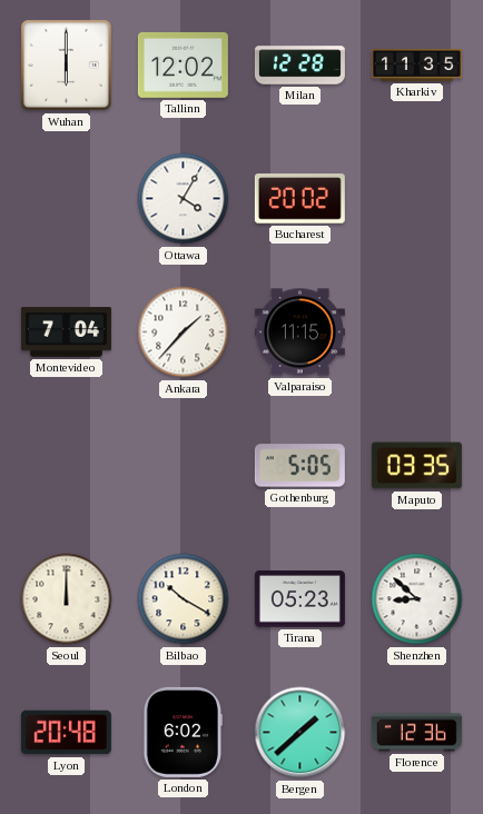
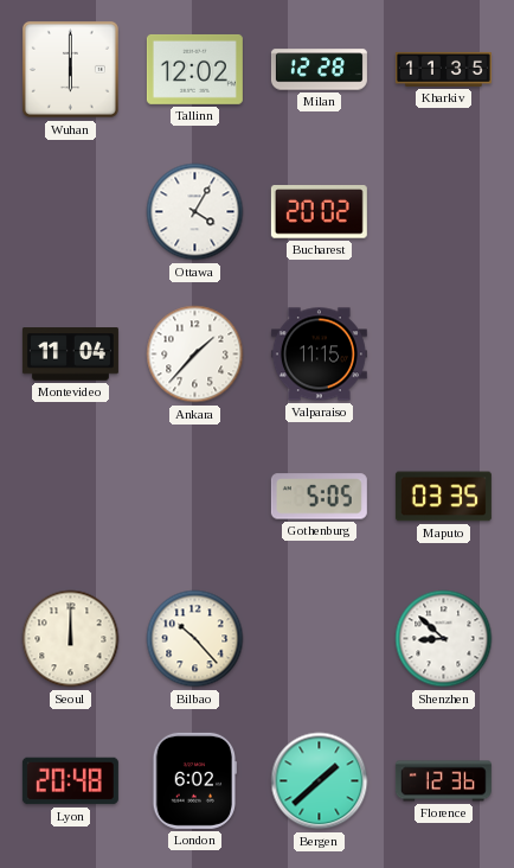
Montevideo: 7:04 -> 11:04
Bilbao: 10:20 -> 10:23
Tirana: 05:23 -> none
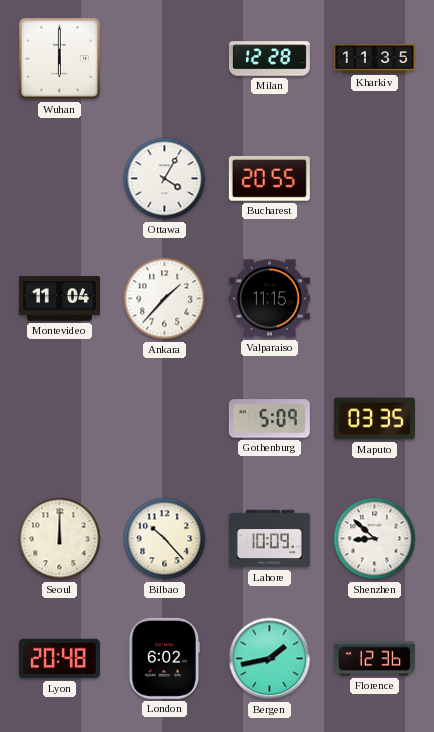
Tallinn: 12:02 -> none
Bucharest: 20:02 -> 20:55
Gothenburg: 5:05 -> 5:09
Lahore: none -> 10:09
Bergen: 1:38 -> 1:43
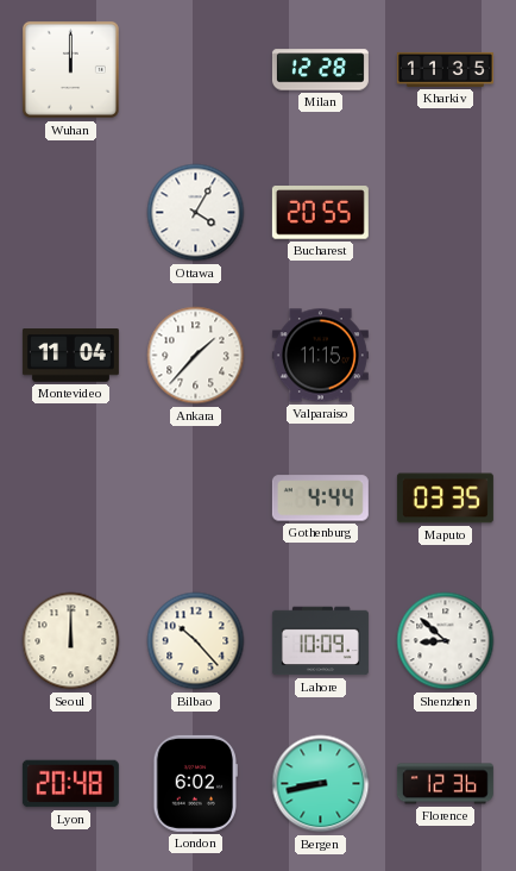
Wuhan: 6:00 -> 12:00
Gothenburg: 5:09 -> 4:44
Bergen: 1:43 -> 8:43
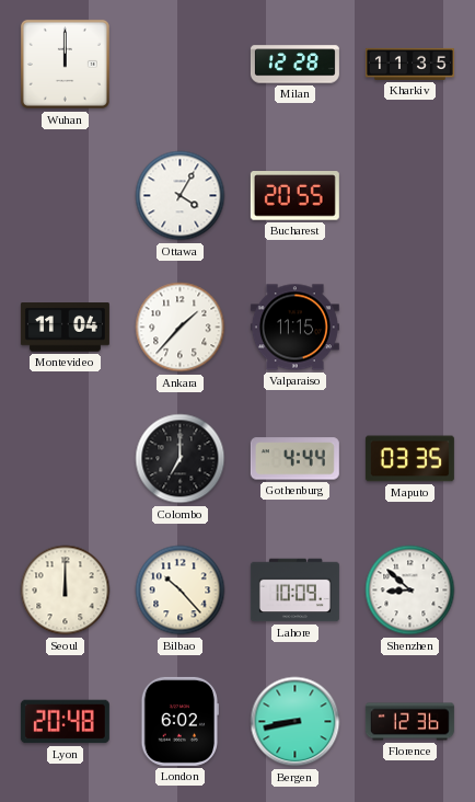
Colombo: none -> 7:00
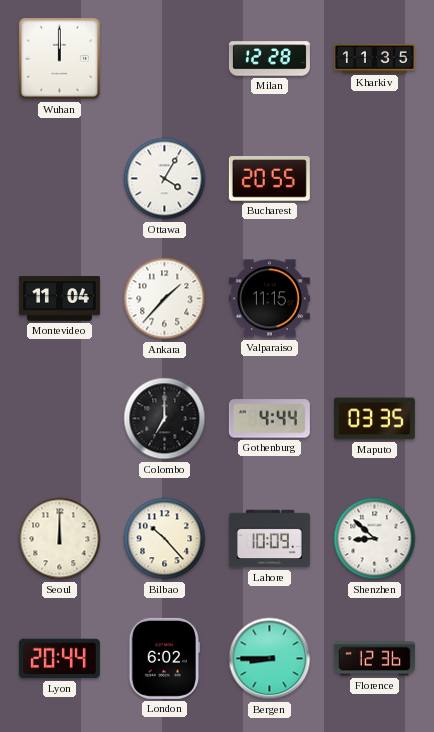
Lyon: 20:48 -> 20:44
Bergen: 8:43 -> 8:45
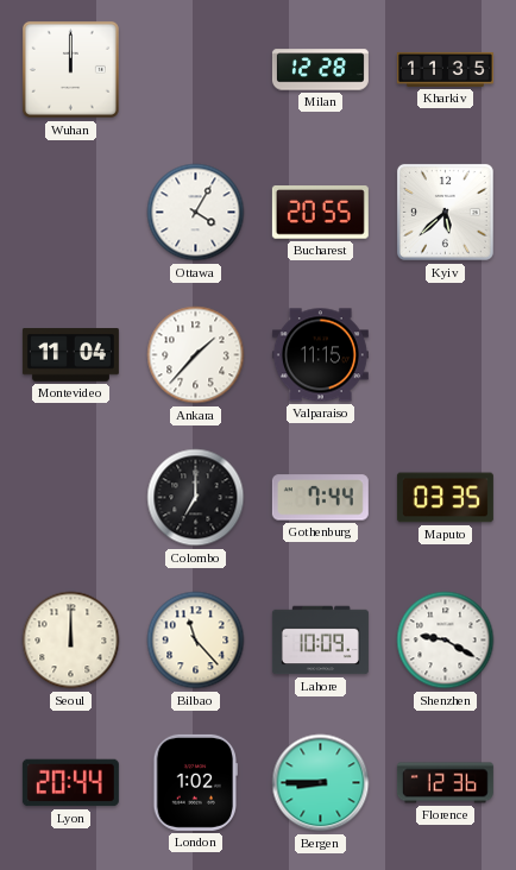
Kyiv: none -> 5:38
Gothenburg: 4:44 -> 7:44
Bilbao: 10:23 -> 11:23
Shenzhen: 8:52 -> 9:20
London: 6:02 -> 1:02
